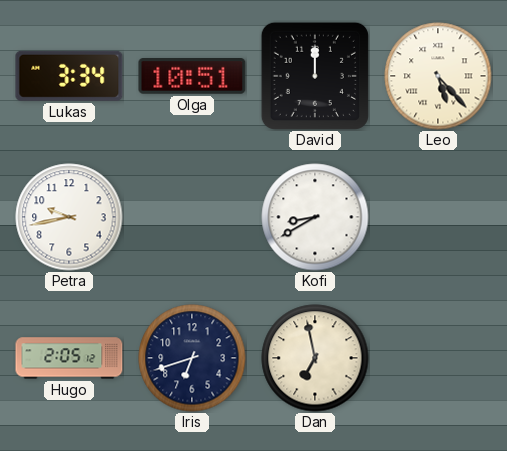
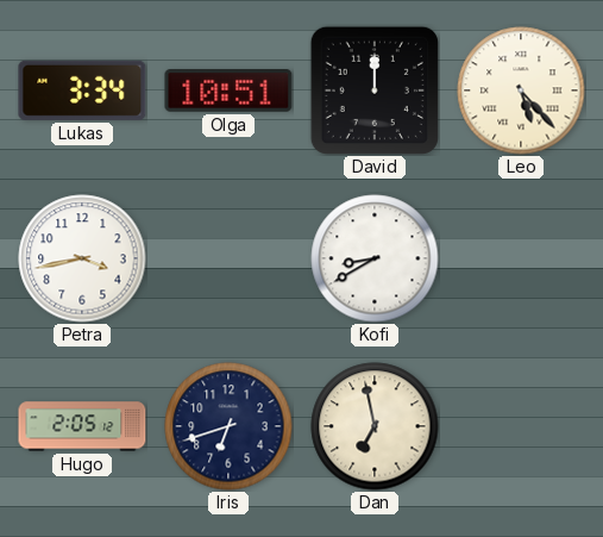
Petra: 9:43 -> 3:43
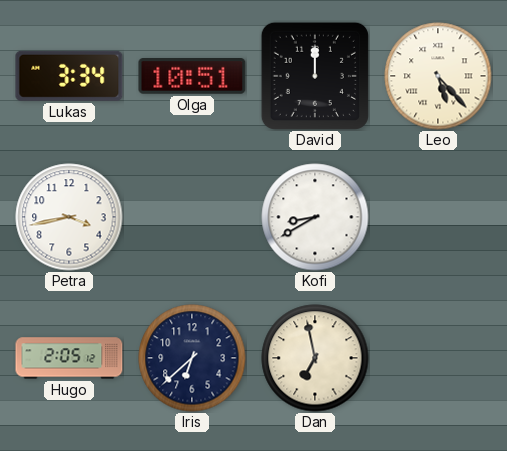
Iris: 6:42 -> 6:38
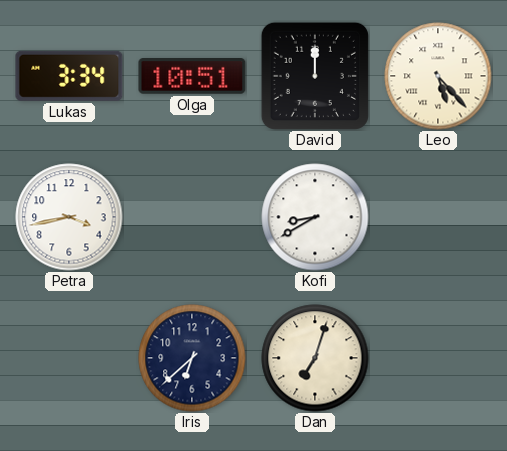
Hugo: 2:05 -> none
Dan: 6:58 -> 7:03
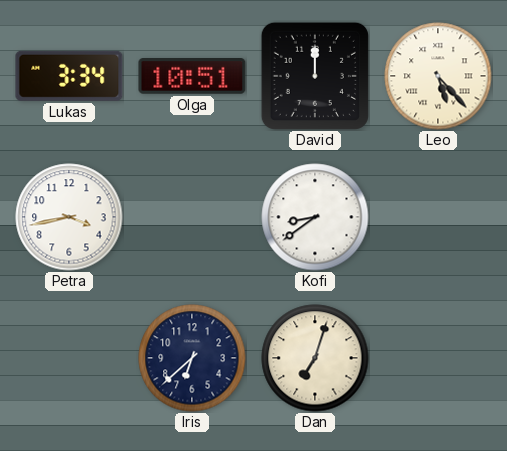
Kofi: 8:40 -> 8:39
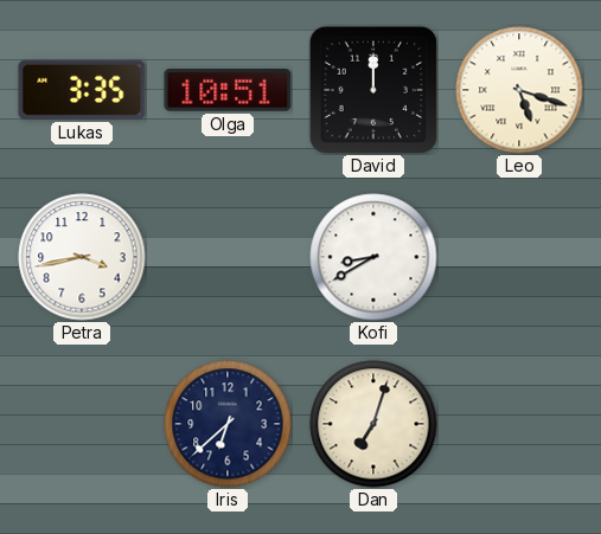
Lukas: 3:34 -> 3:35
Leo: 5:23 -> 5:18
Kofi: 8:39 -> 8:40
